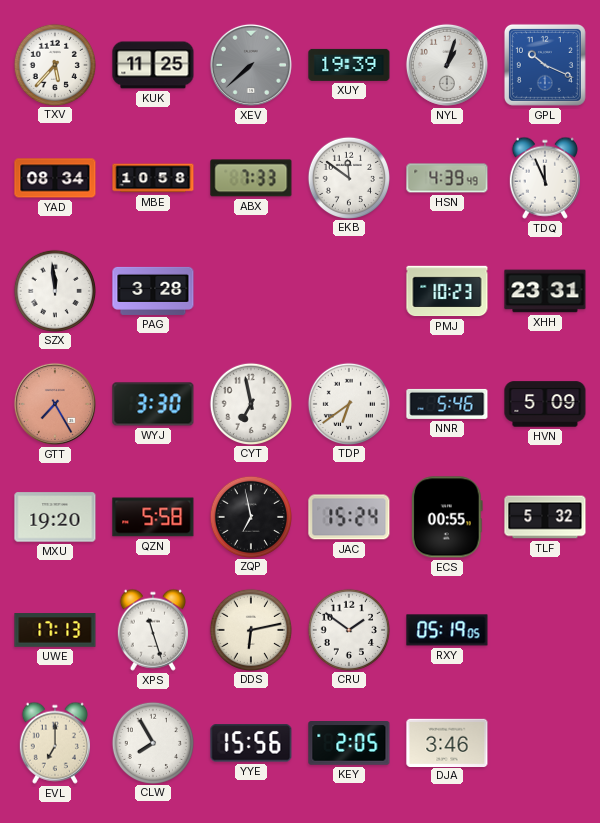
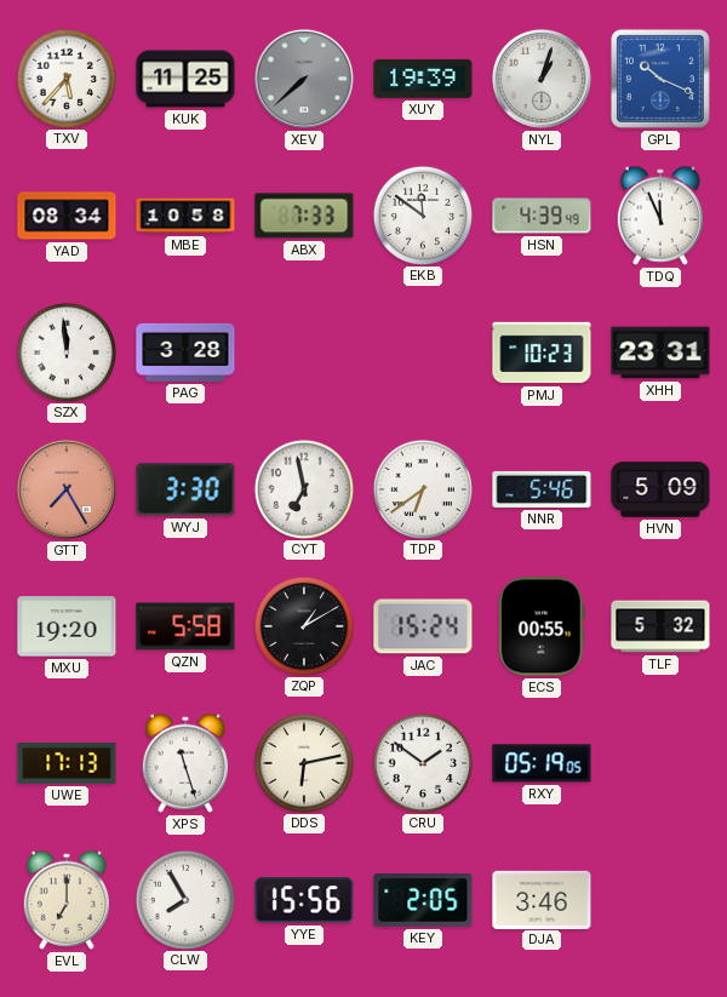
ZQP: 6:58 -> 1:10
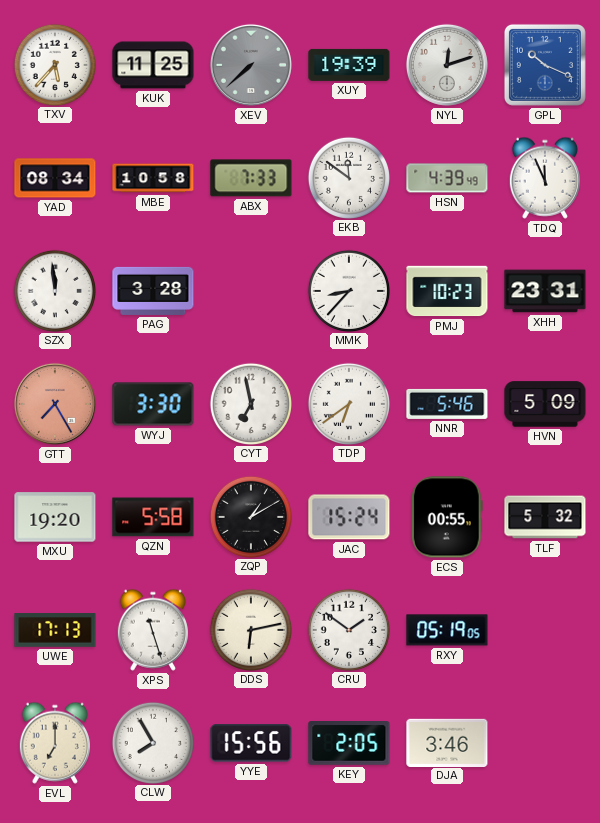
NYL: 1:03 -> 12:12
MMK: none -> 8:37
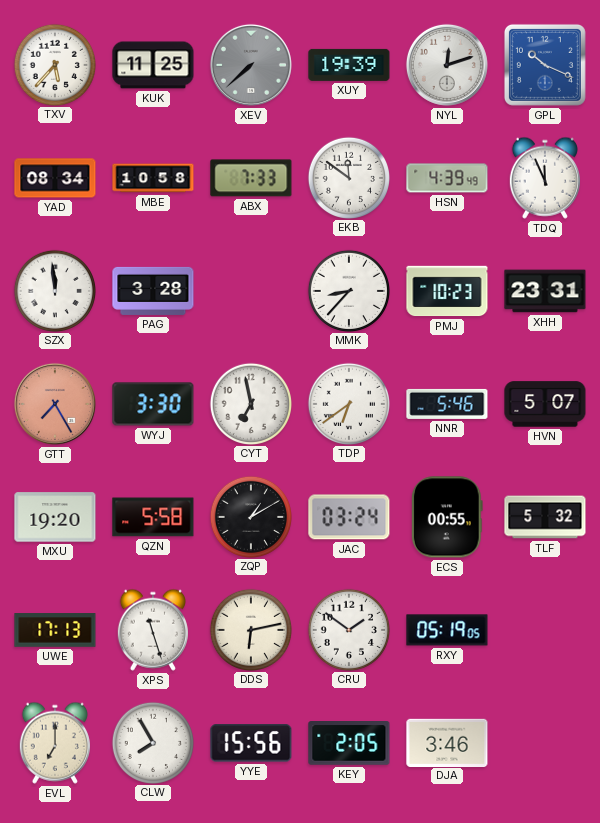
HVN: 5:09 -> 5:07
JAC: 15:24 -> 03:24
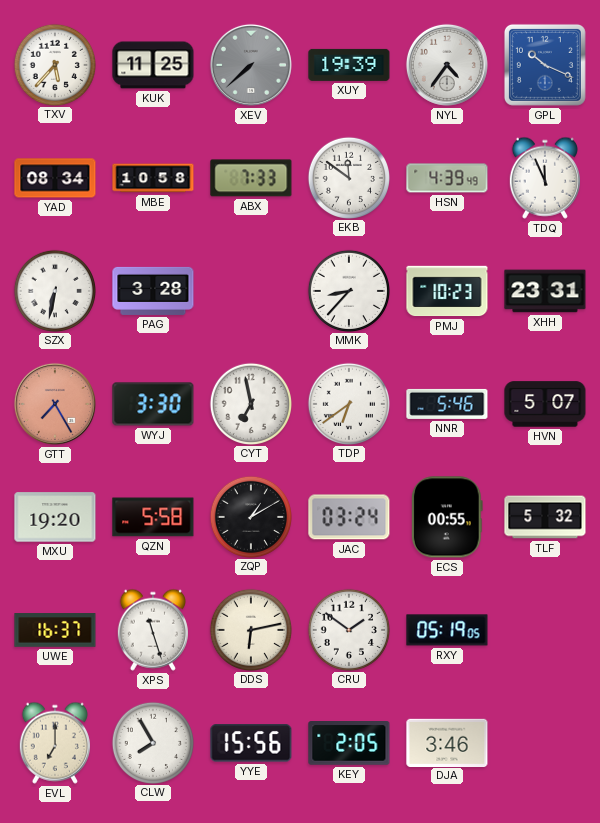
NYL: 12:12 -> 4:36
SZX: 11:59 -> 6:32
UWE: 17:13 -> 16:37
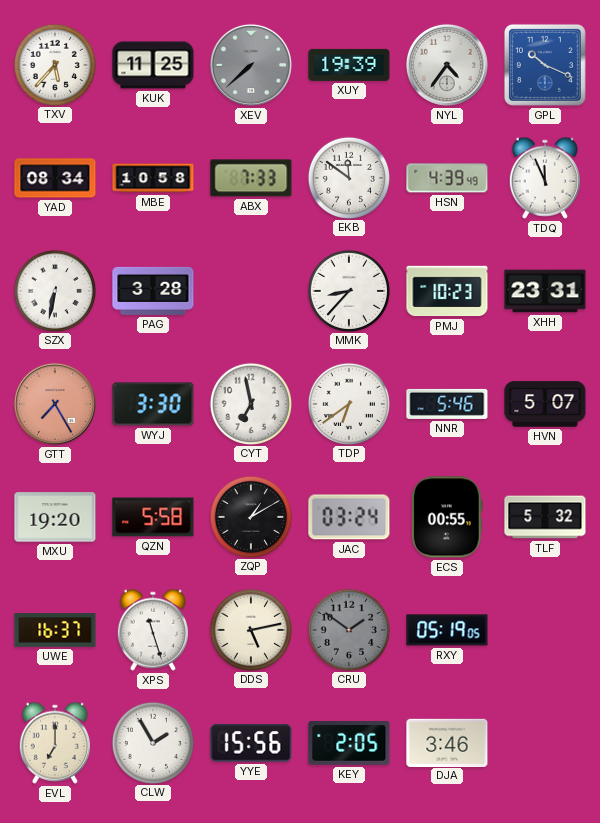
DDS: 6:13 -> 5:13
CRU dial: white -> grey
CLW: 7:55 -> 1:55
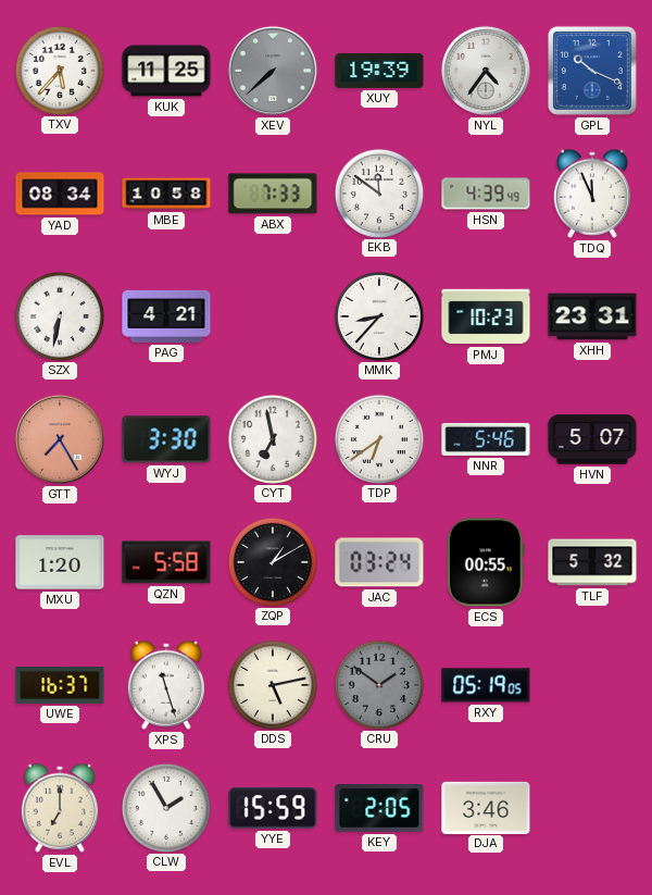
PAG: 3:28 -> 4:21
MXU: 19:20 -> 1:20
YYE: 15:56 -> 15:59
